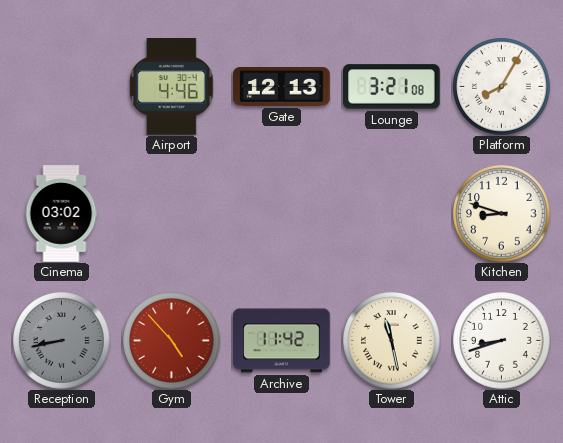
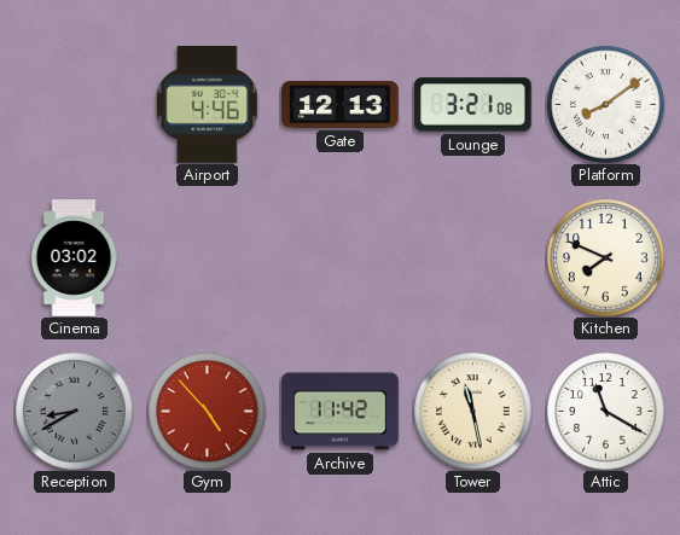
Platform: 8:05 -> 8:09
Kitchen: 8:48 -> 7:49
Reception: 8:43 -> 8:40
Attic: 8:42 -> 11:20
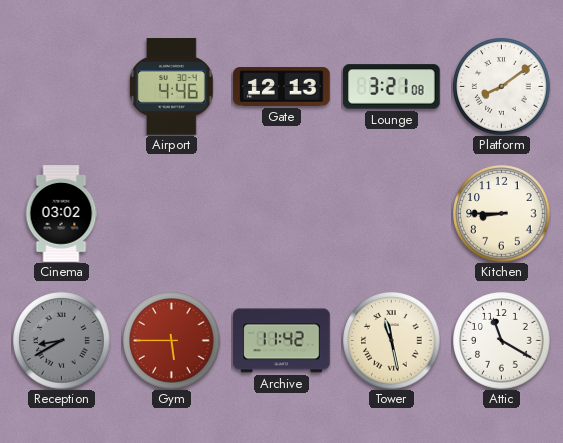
Kitchen: 7:49 -> 8:45
Gym: 4:53 -> 5:45
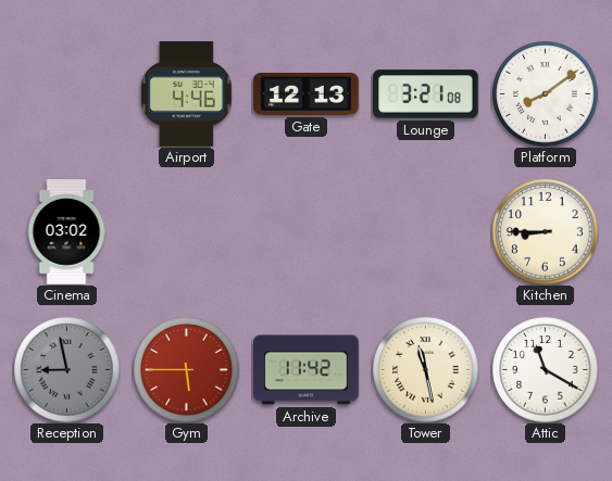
Reception: 8:40 -> 8:58
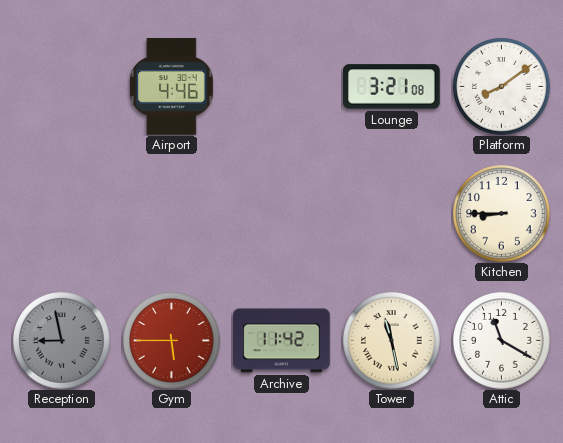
Gate: 12:13 -> none
Cinema: 03:02 -> none
